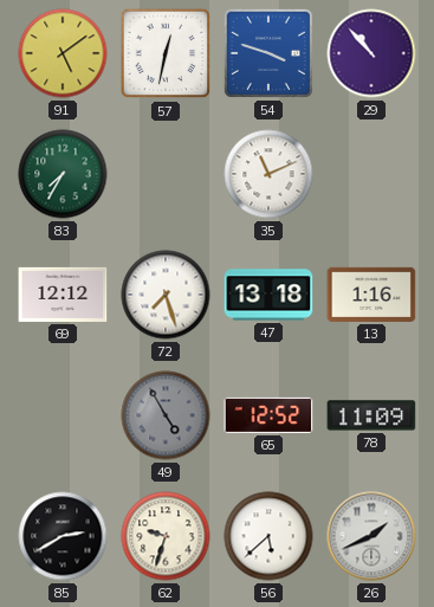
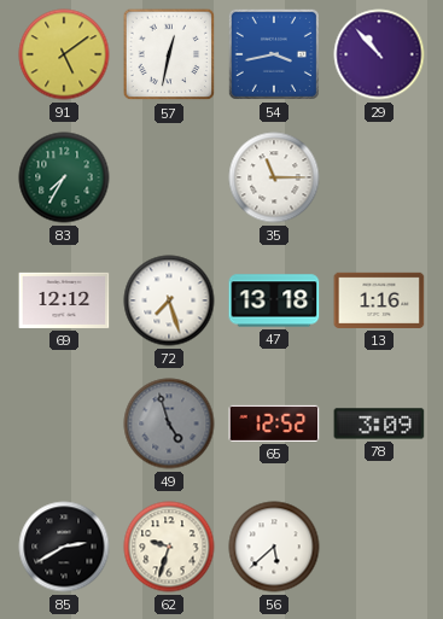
54: 3:48 -> 3:43
35: 11:11 -> 11:15
49: 4:55 -> 4:57
78: 11:09 -> 3:09
26: 1:41 -> none
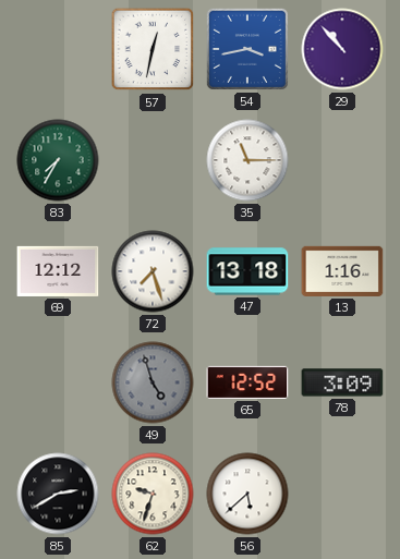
91: 5:09 -> none
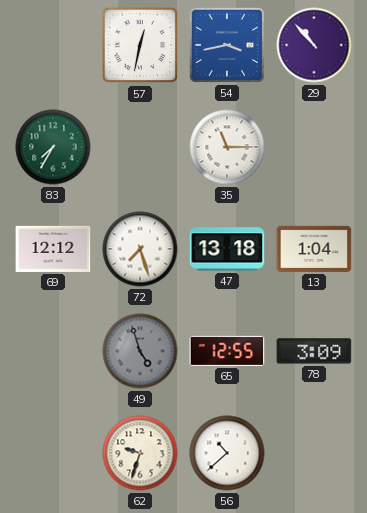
13: 1:16 -> 1:04
65: 12:52 -> 12:55
85: 2:40 -> none
56: 5:38 -> 10:38
